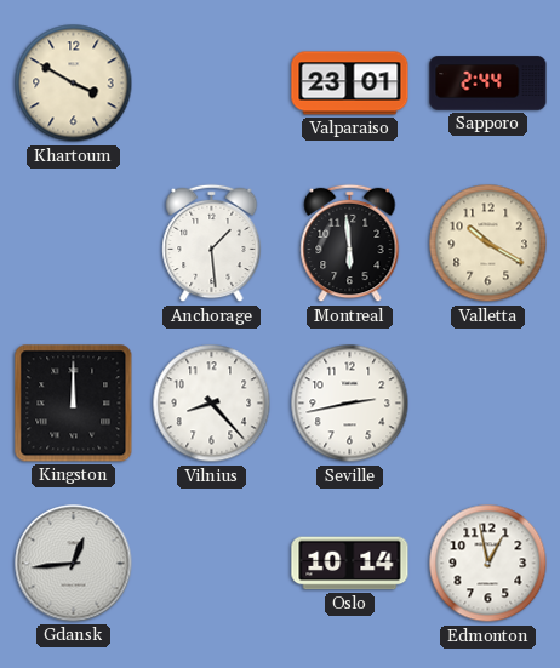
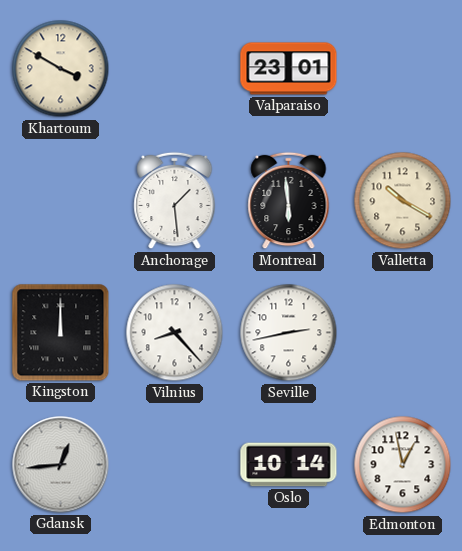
Sapporo: 2:44 -> none
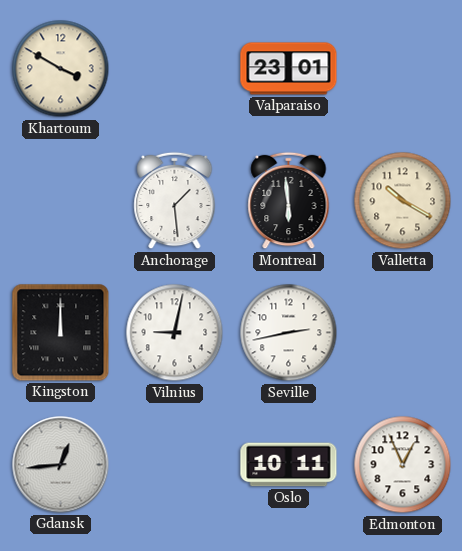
Vilnius: 8:23 -> 9:02
Oslo: 10:14 -> 10:11
Edmonton: 12:58 -> 12:56
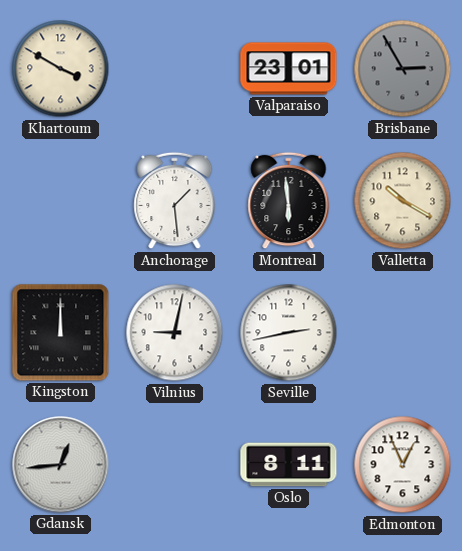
Brisbane: none -> 2:55
Oslo: 10:11 -> 8:11
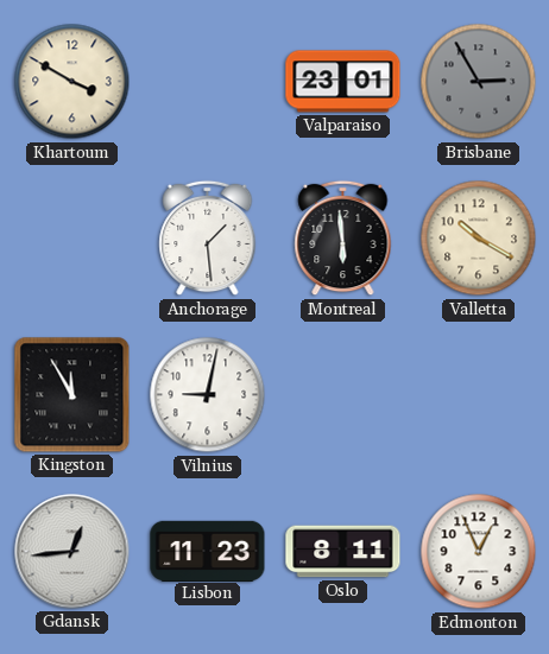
Kingston: 12:00 -> 11:55
Seville: 2:43 -> none
Lisbon: none -> 11:23
